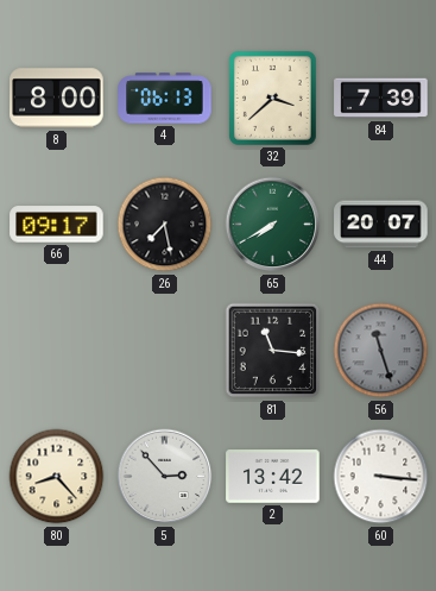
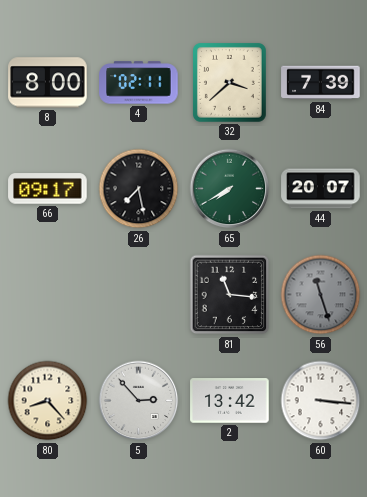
4: 06:13 -> 02:11
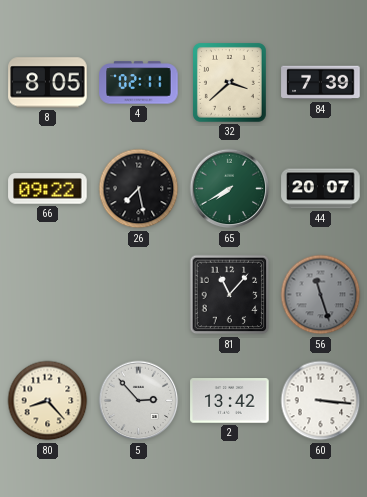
8: 8:00 -> 8:05
66: 09:17 -> 09:22
81: 11:16 -> 11:07
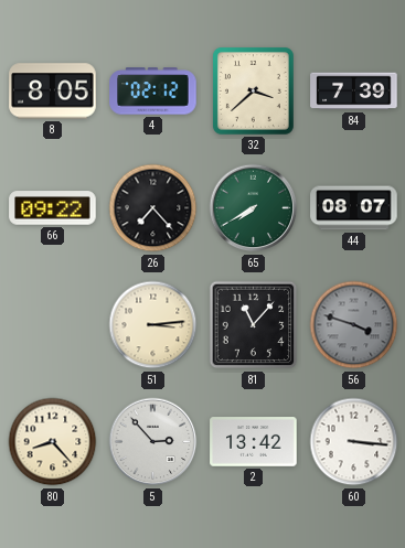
4: 02:11 -> 02:12
26: 7:28 -> 7:23
44: 20:07 -> 08:07
51: none -> 3:14
56: 11:27 -> 3:48
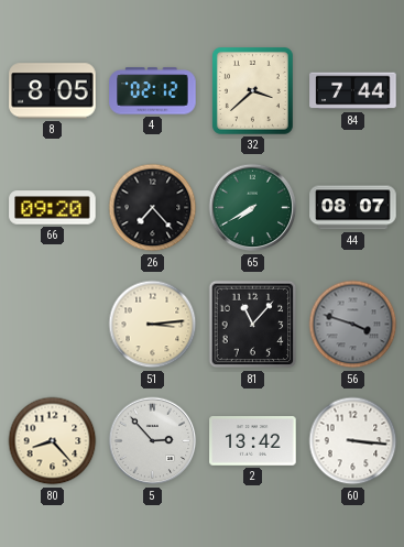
84: 7:39 -> 7:44
66: 09:22 -> 09:20
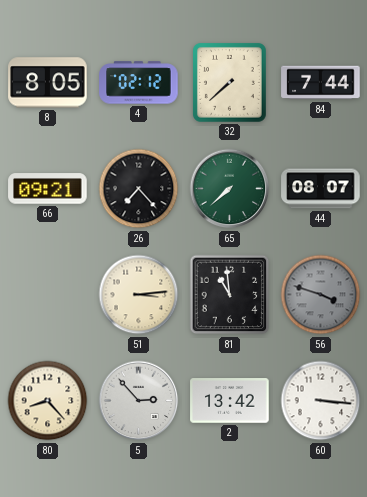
32: 3:38 -> 7:38
66: 09:20 -> 09:21
65: 7:40 -> 7:38
81: 11:07 -> 10:59
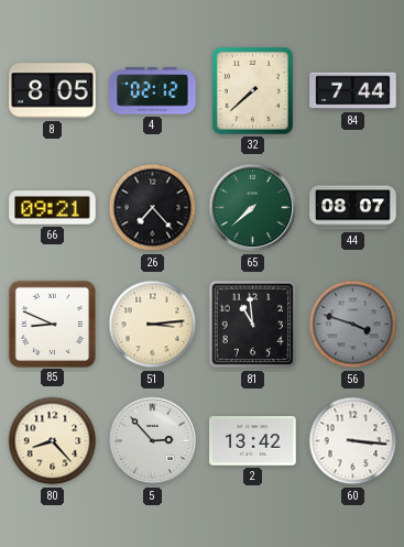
85: none -> 8:49
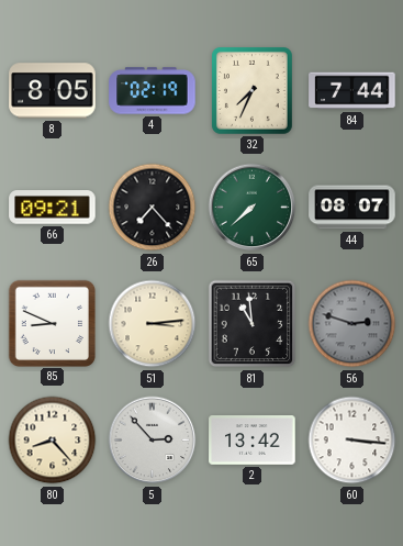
4: 02:12 -> 02:19
32: 7:38 -> 7:34
56: 3:48 -> 2:48
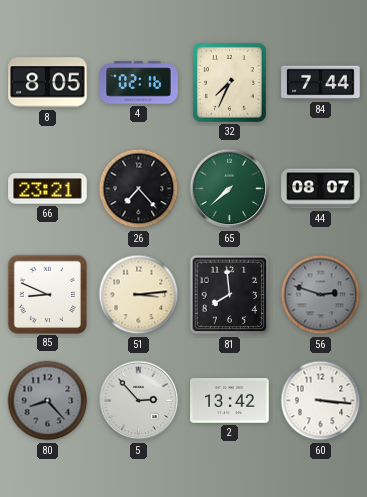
4: 02:19 -> 02:16
66: 09:21 -> 23:21
81: 10:59 -> 7:59
80 dial: cream -> grey
